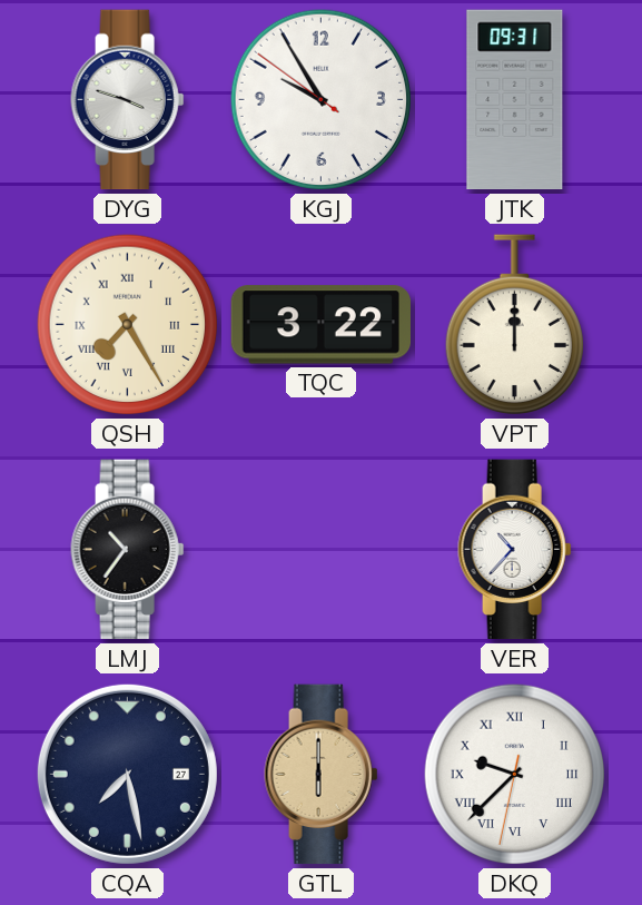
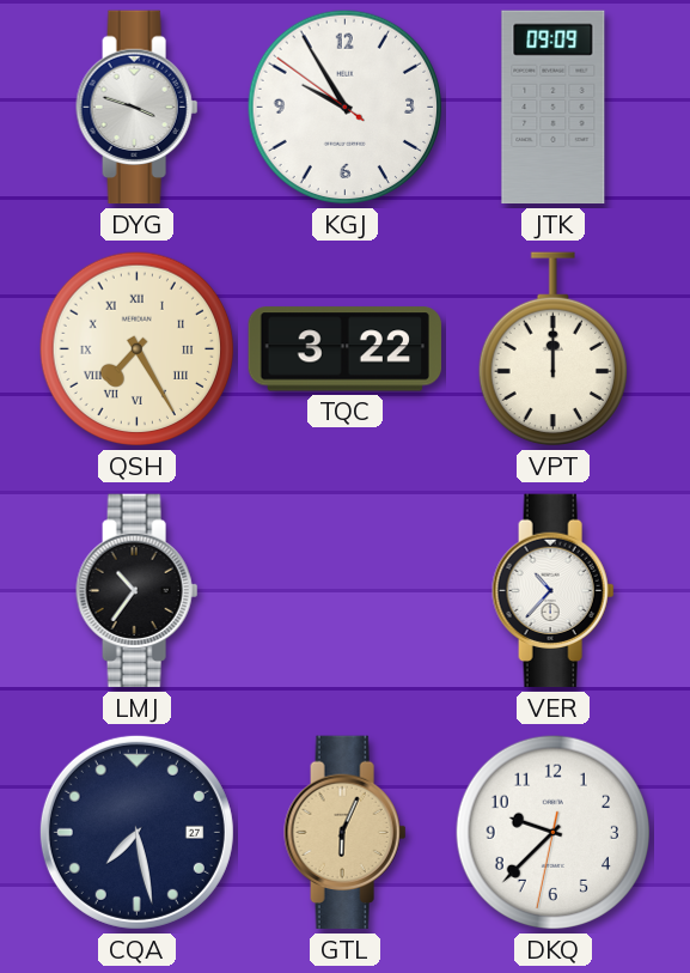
JTK: 09:31 -> 09:09
GTL: 6:00 -> 6:04
DKQ numerals: Roman -> Arabic
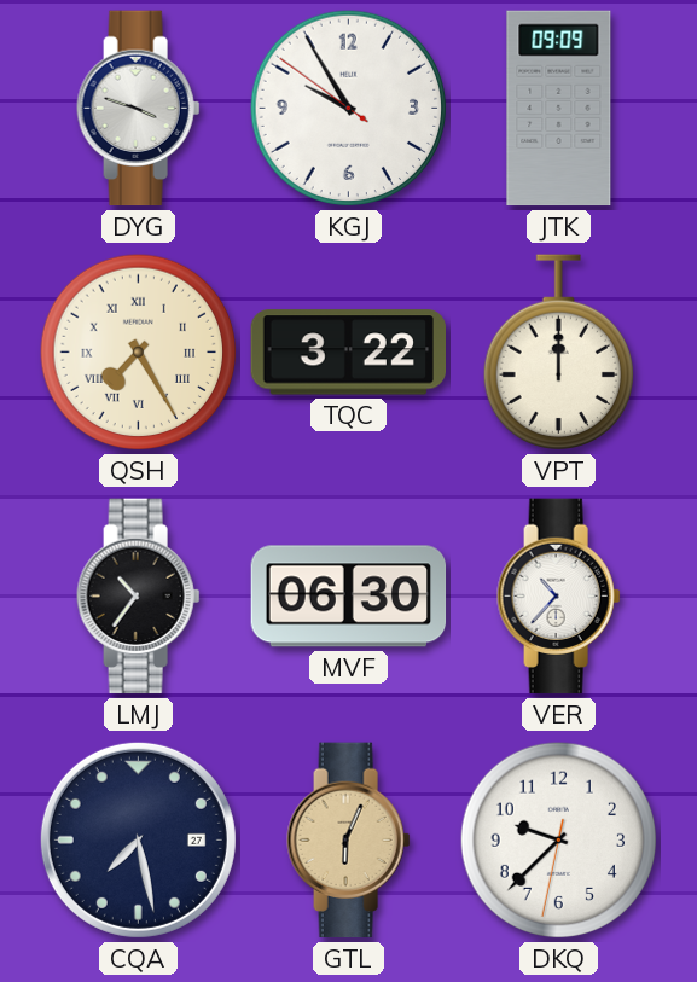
MVF: none -> 06:30
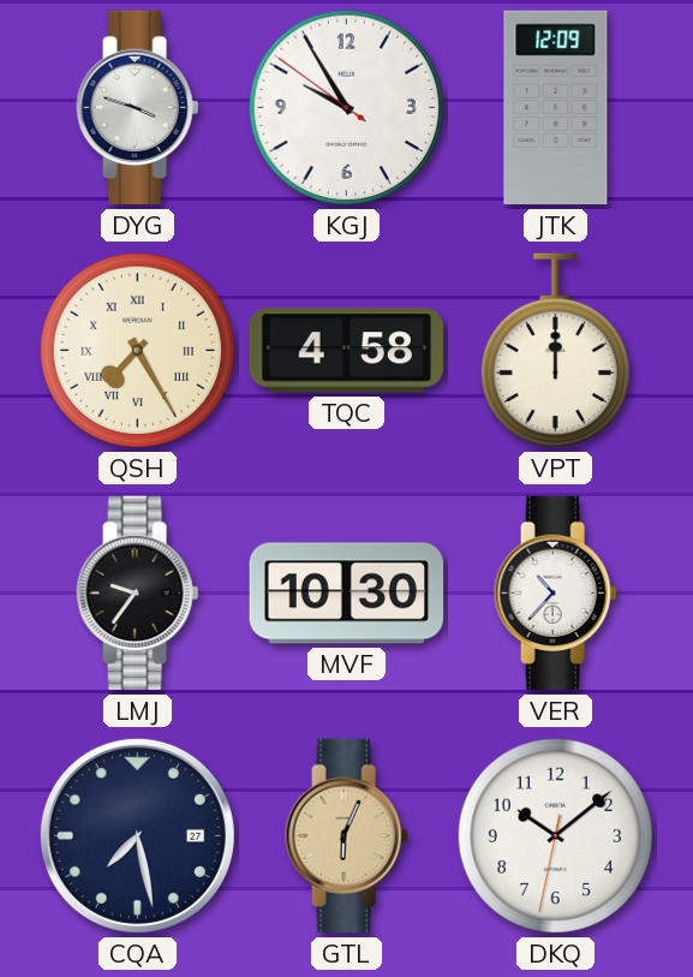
JTK: 09:09 -> 12:09
TQC: 3:22 -> 4:58
LMJ: 10:36 -> 9:36
MVF: 06:30 -> 10:30
DKQ: 9:37 -> 10:08
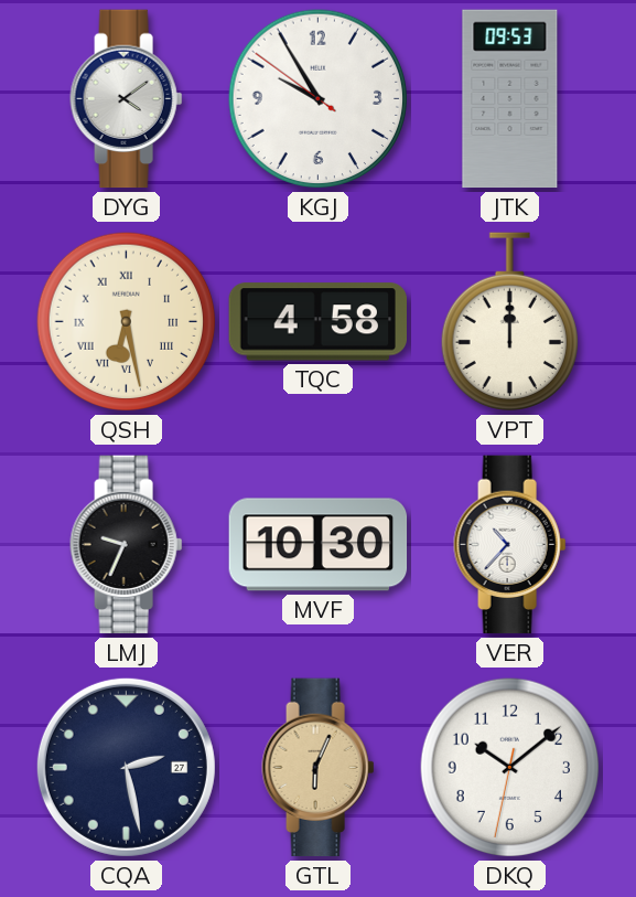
DYG: 3:48 -> 4:09
JTK: 12:09 -> 09:53
QSH: 7:25 -> 6:28
LMJ: 9:36 -> 9:34
CQA: 7:28 -> 2:28
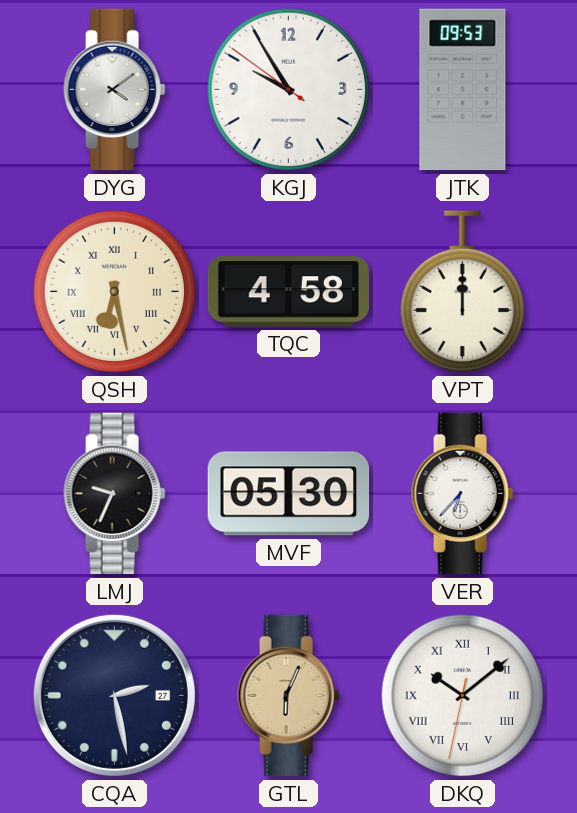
MVF: 10:30 -> 05:30
VER: 10:37 -> 6:37
DKQ numerals: Arabic -> Roman
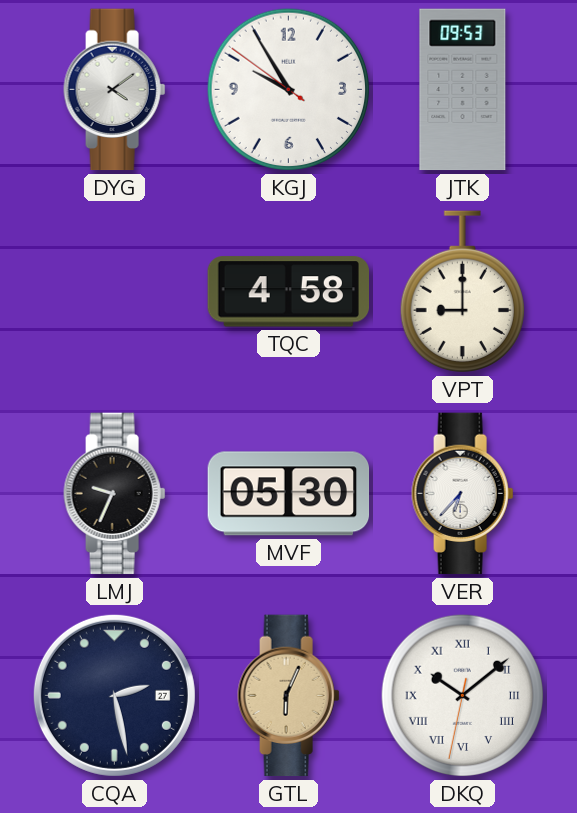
QSH: 6:28 -> none
VPT: 12:00 -> 9:00
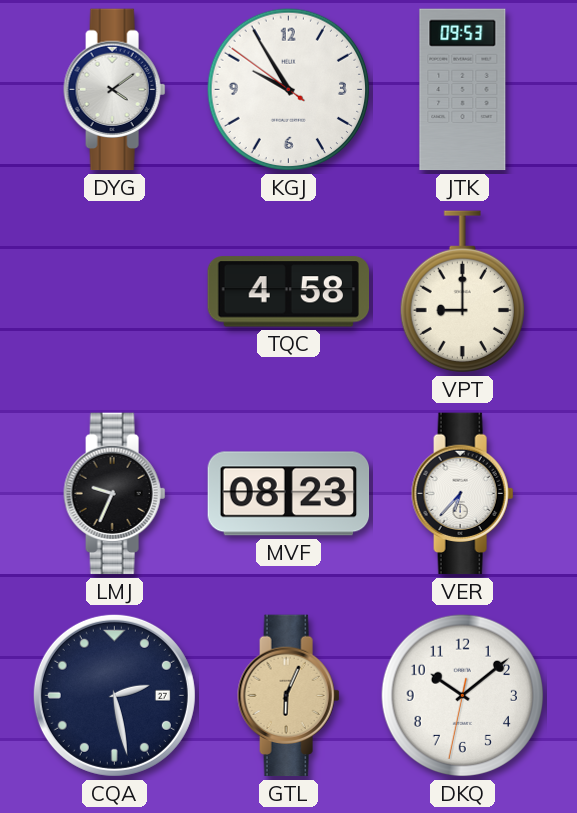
MVF: 05:30 -> 08:23
DKQ numerals: Roman -> Arabic
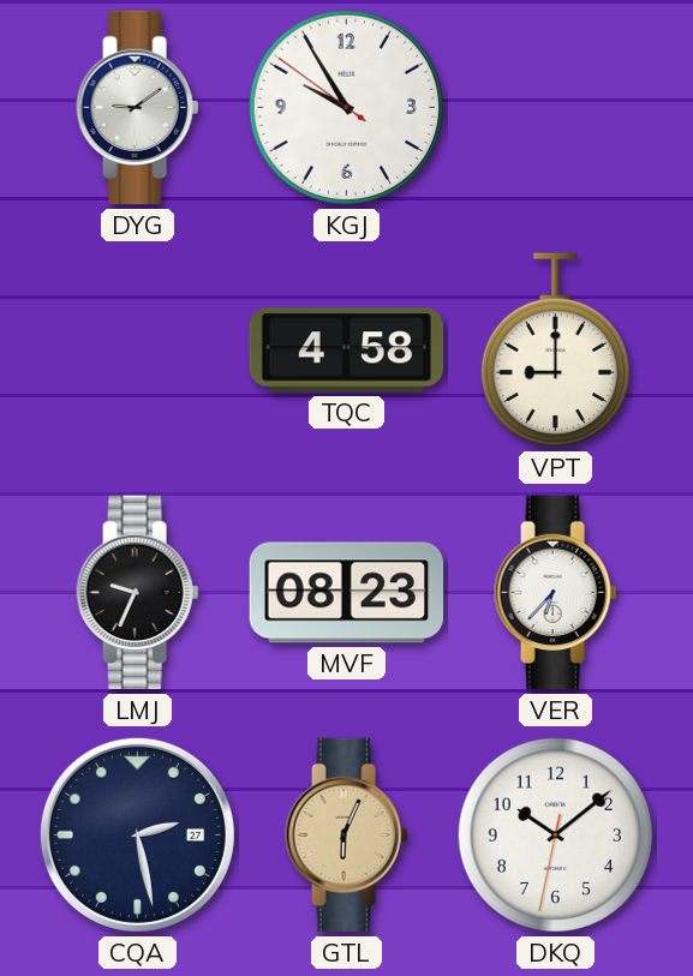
DYG: 4:09 -> 9:09
JTK: 09:53 -> none
